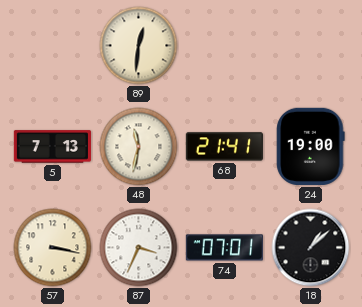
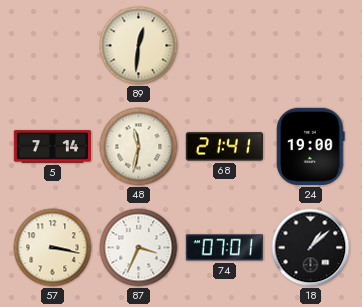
5: 7:13 -> 7:14
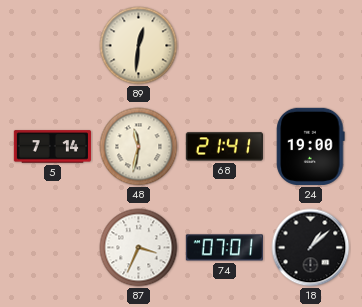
57: 3:17 -> none
